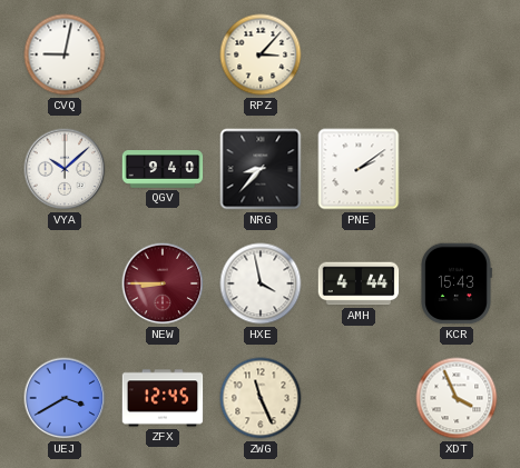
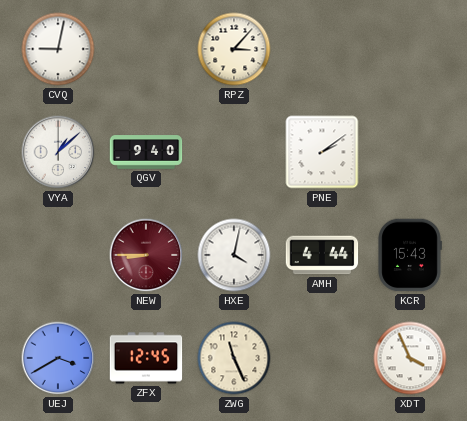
VYA: 10:08 -> 1:08
NRG: 8:37 -> none
HXE: 3:58 -> 4:02
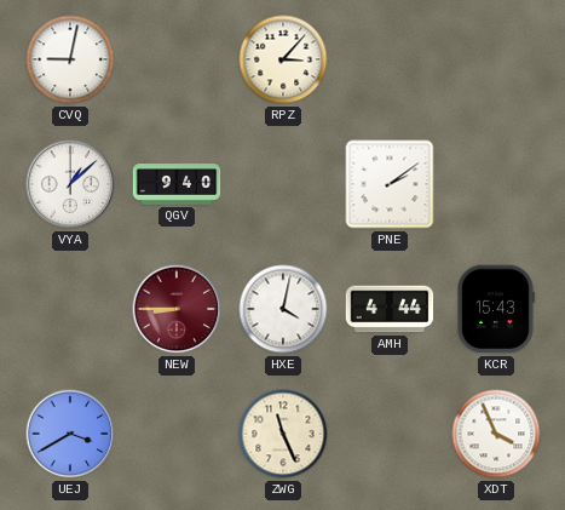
ZFX: 12:45 -> none
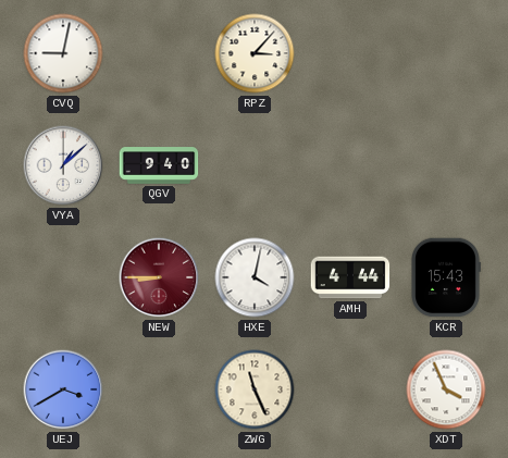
PNE: 2:09 -> none
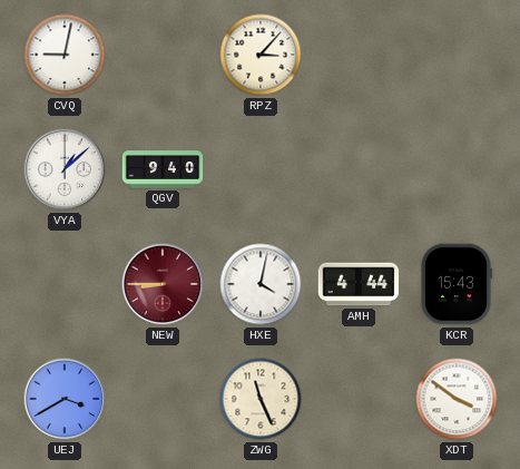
XDT: 3:56 -> 3:51
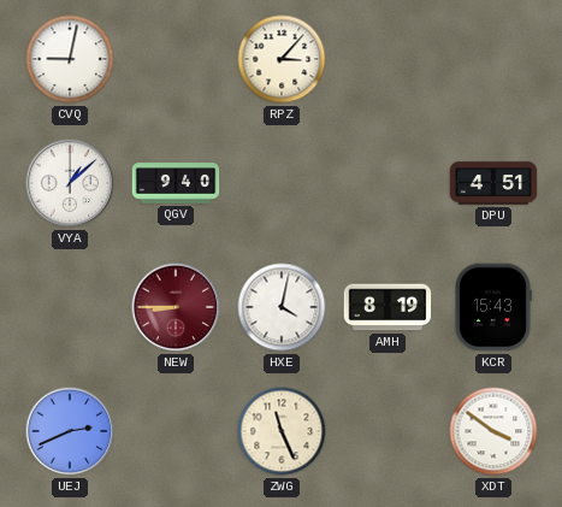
DPU: none -> 4:51
AMH: 4:44 -> 8:19
UEJ: 3:40 -> 2:41
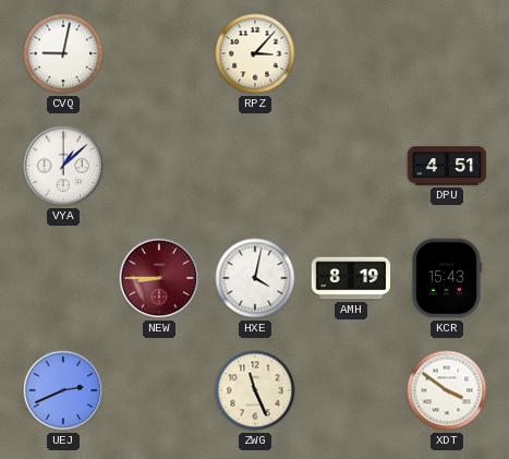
QGV: 9:40 -> none
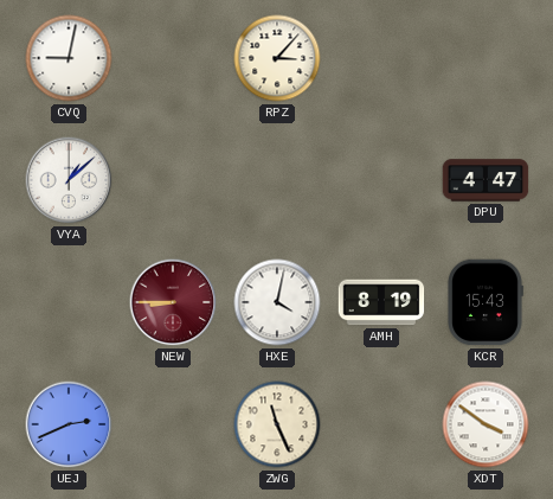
DPU: 4:51 -> 4:47
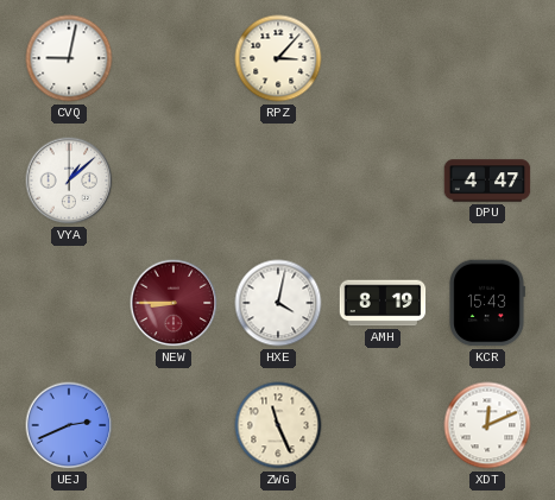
XDT: 3:51 -> 12:11
